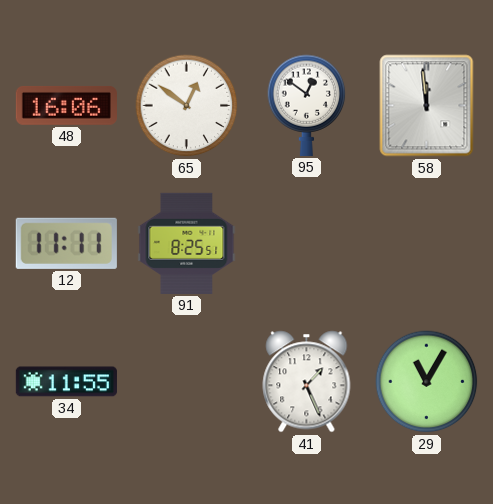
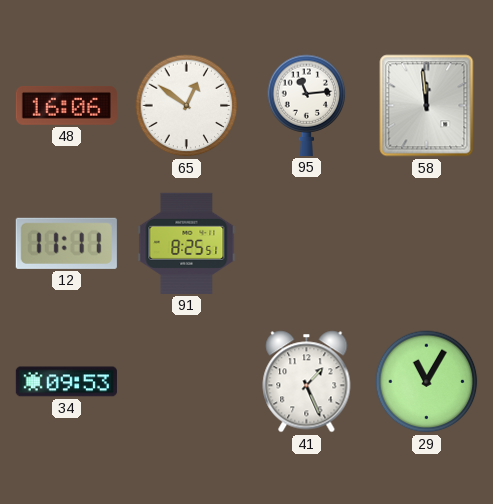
95: 12:51 -> 11:14
34: 11:55 -> 09:53
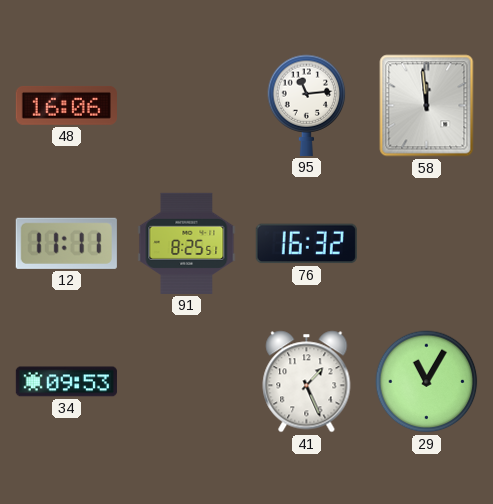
65: 12:51 -> none
76: none -> 16:32
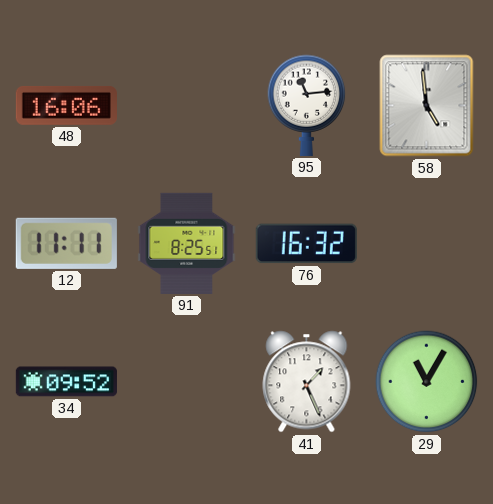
58: 11:59 -> 4:59
34: 09:53 -> 09:52
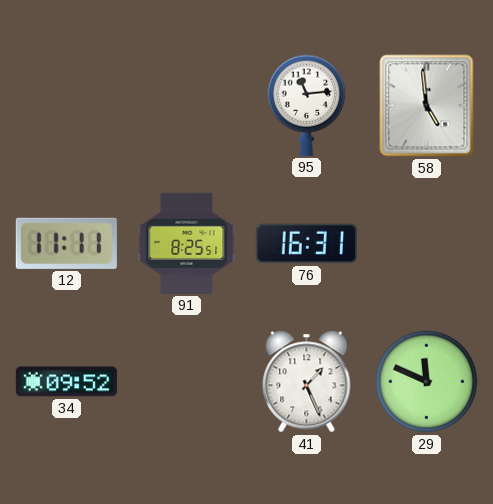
48: 16:06 -> none
76: 16:32 -> 16:31
29: 11:05 -> 11:49
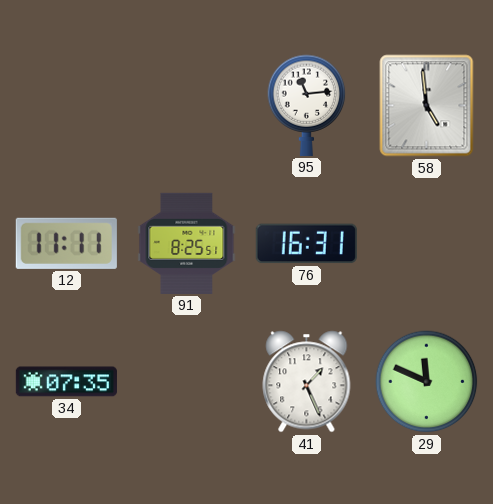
34: 09:52 -> 07:35
